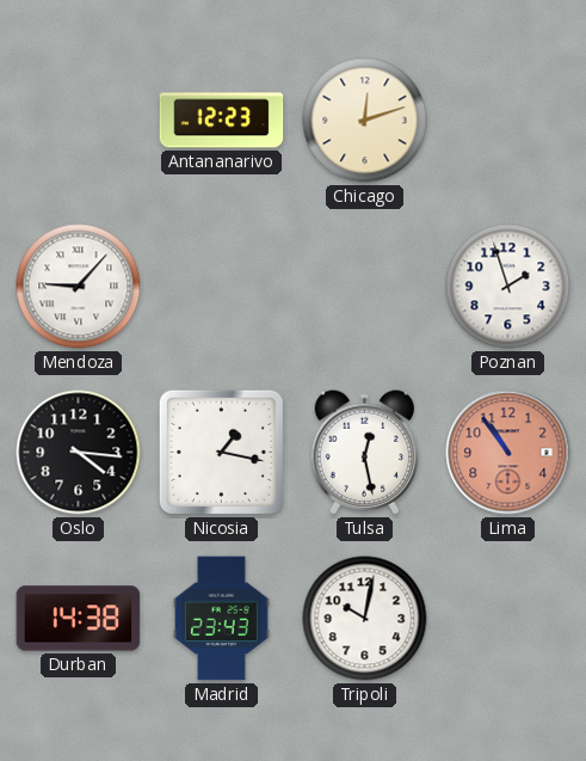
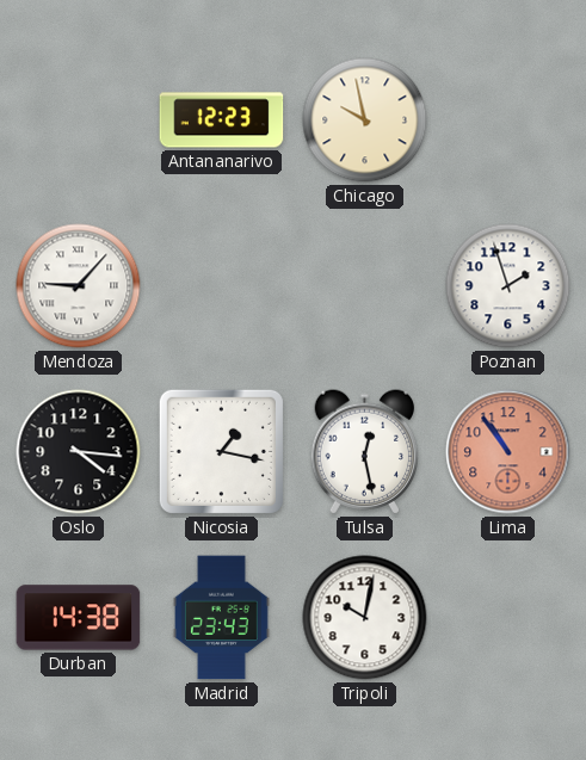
Chicago: 12:12 -> 9:58
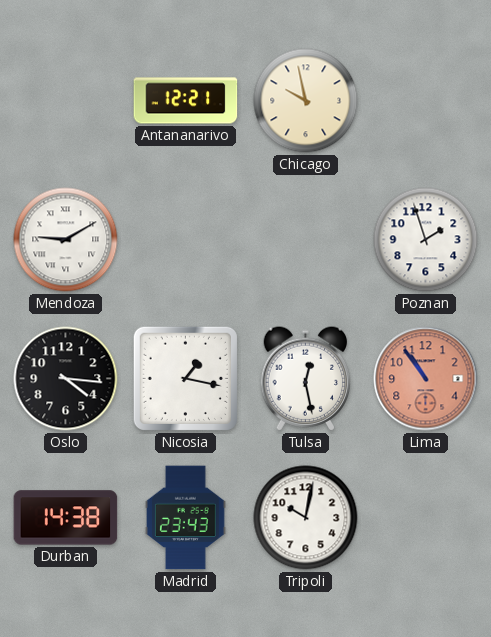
Antananarivo: 12:23 -> 12:21
Mendoza: 9:07 -> 9:10
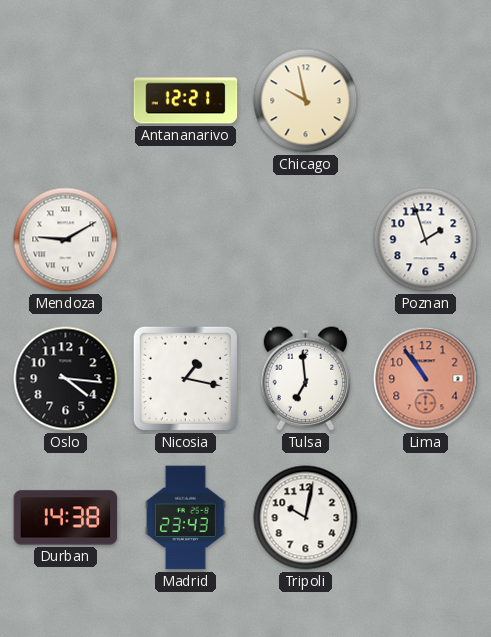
Tulsa: 12:28 -> 6:59
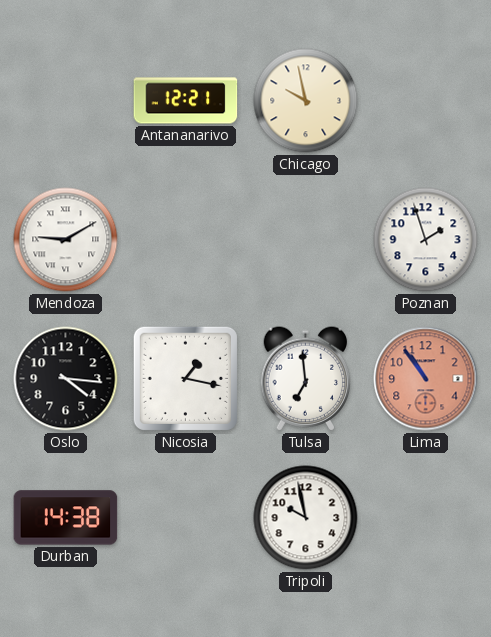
Madrid: 23:43 -> none
Tripoli: 10:02 -> 9:58
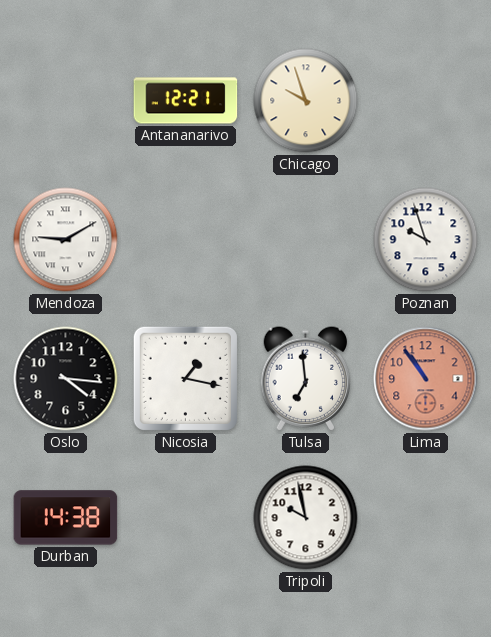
Chicago: 9:58 -> 9:57
Poznan: 1:57 -> 9:57
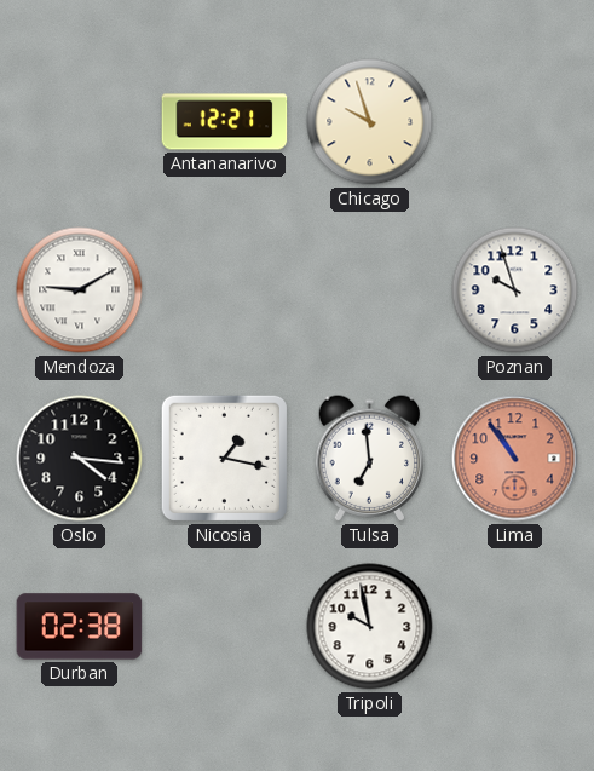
Durban: 14:38 -> 02:38
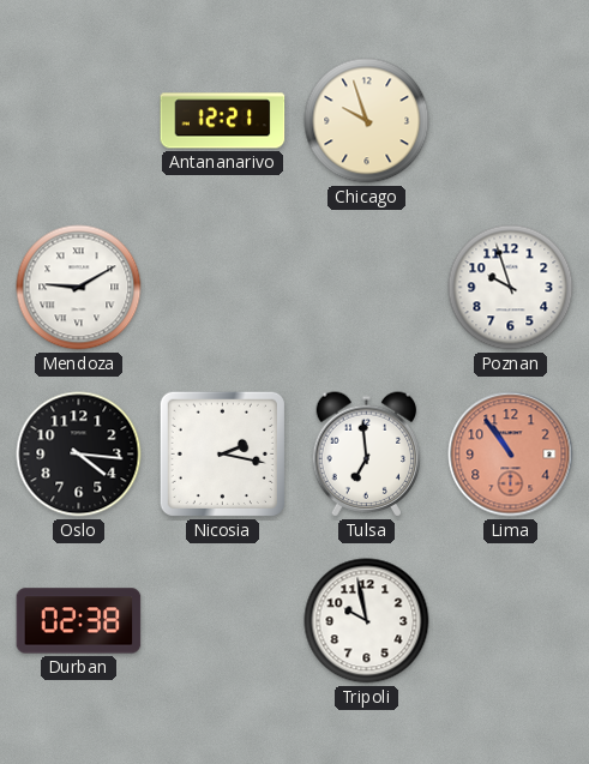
Nicosia: 1:17 -> 2:17
